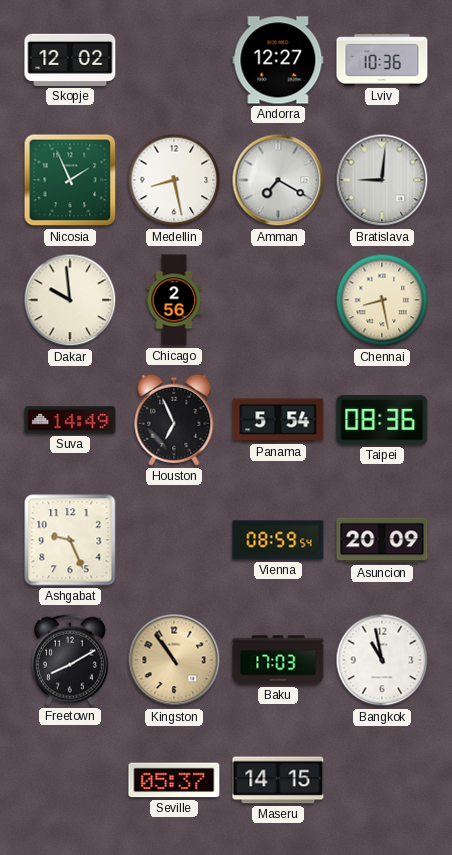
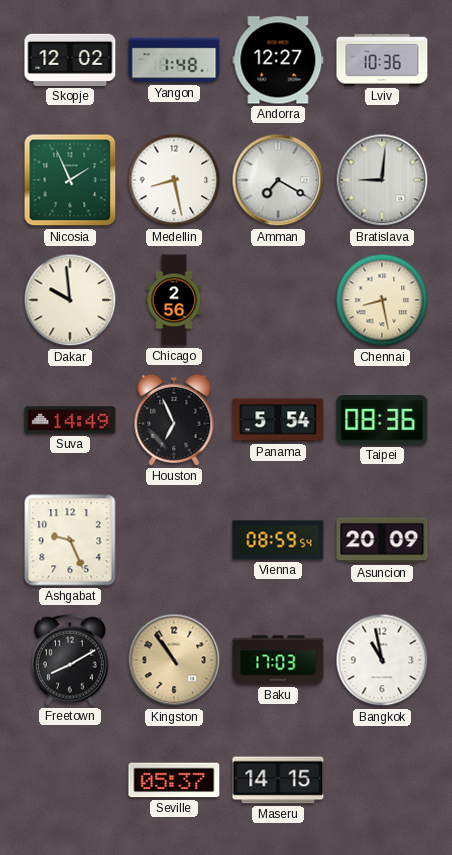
Yangon: none -> 1:48
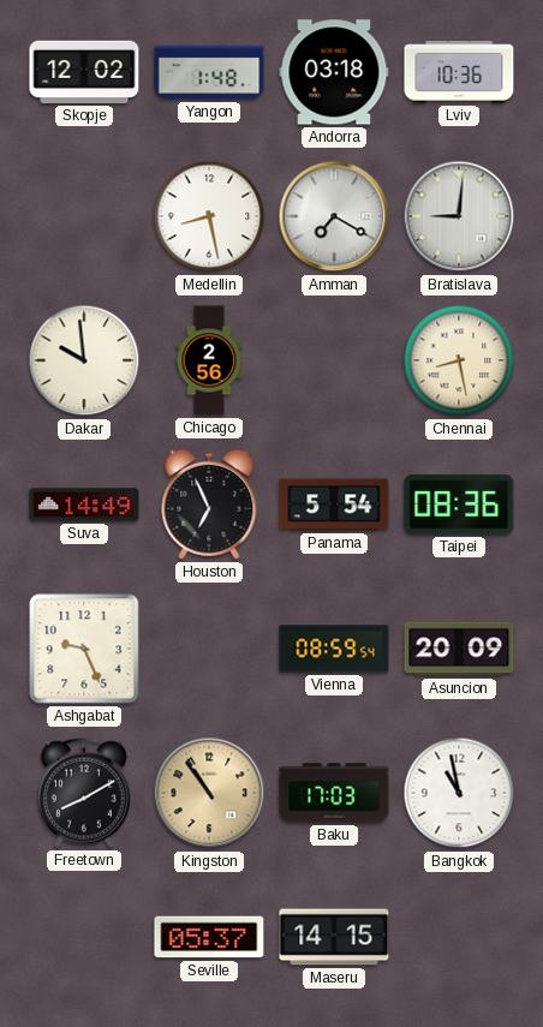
Andorra: 12:27 -> 03:18
Nicosia: 1:56 -> none
